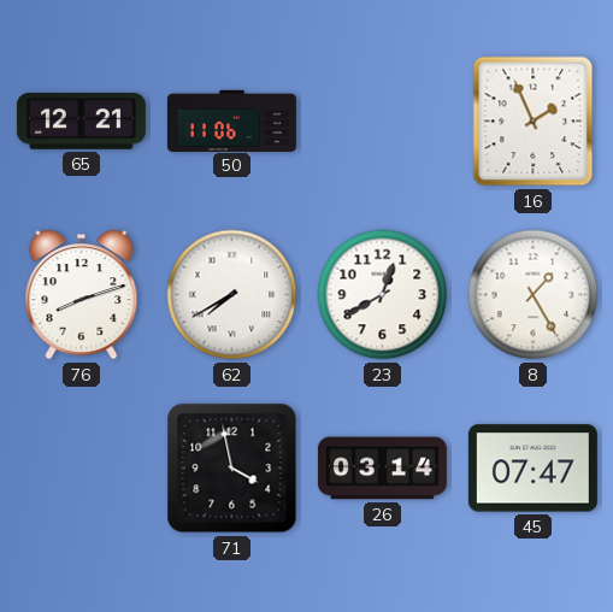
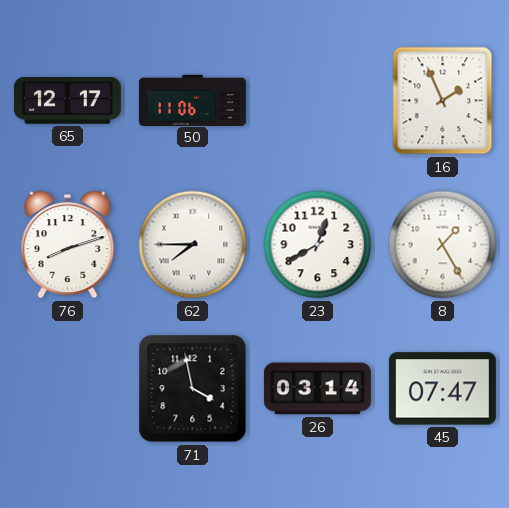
65: 12:21 -> 12:17
62: 7:40 -> 7:45
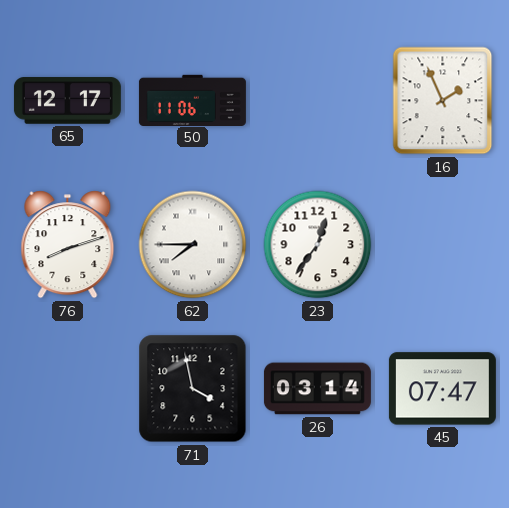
23: 12:40 -> 12:36
8: 1:25 -> none
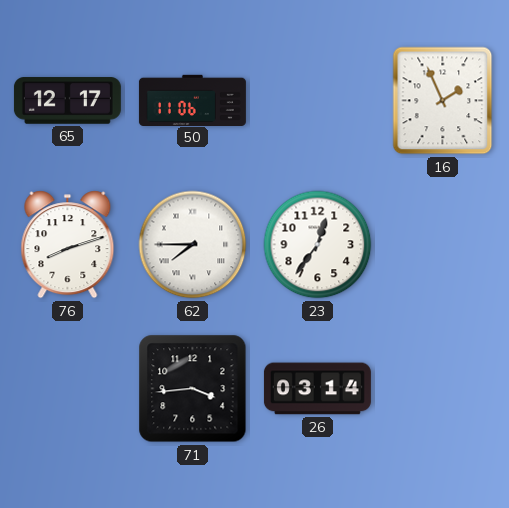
71: 3:58 -> 3:44
45: 07:47 -> none
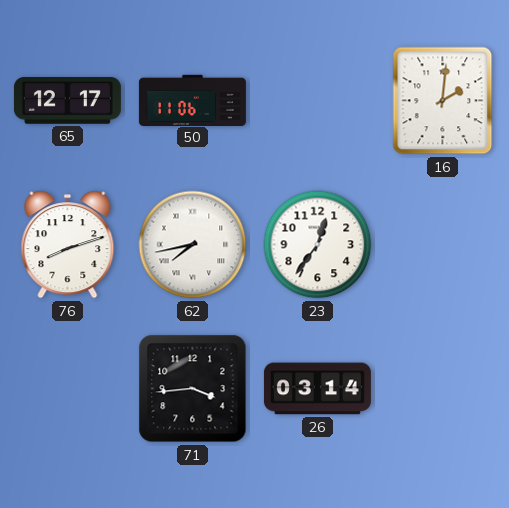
16: 1:56 -> 2:01
62: 7:45 -> 7:43
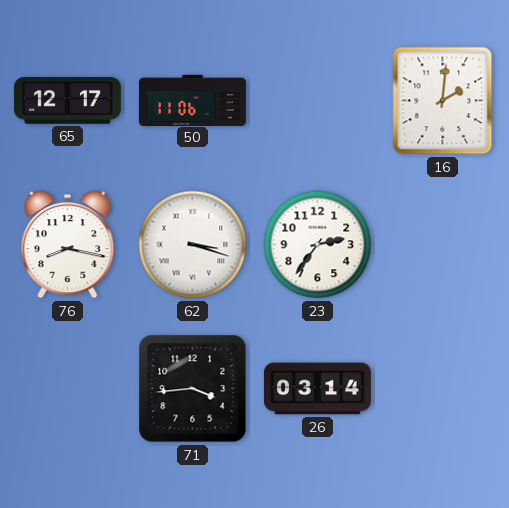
76: 8:12 -> 8:17
62: 7:43 -> 3:18
23: 12:36 -> 2:36
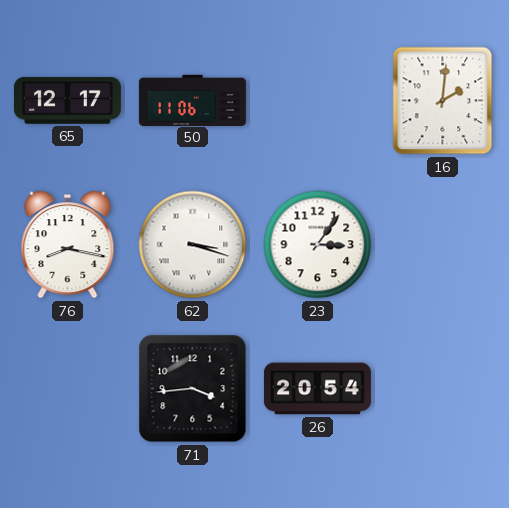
23: 2:36 -> 3:06
26: 03:14 -> 20:54
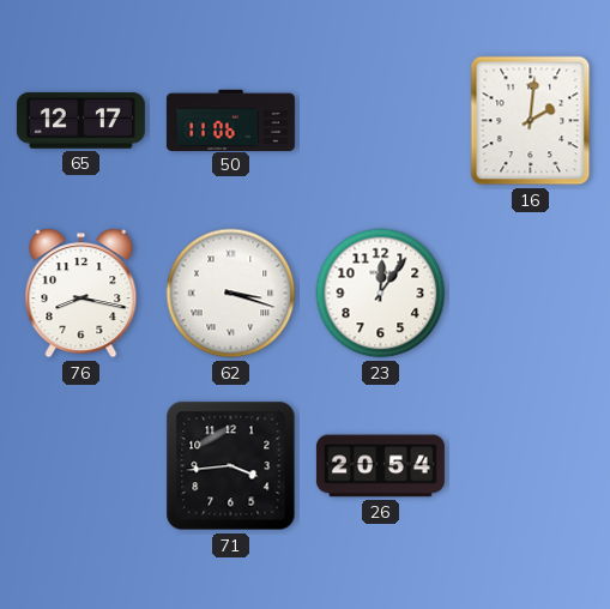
23: 3:06 -> 12:06
